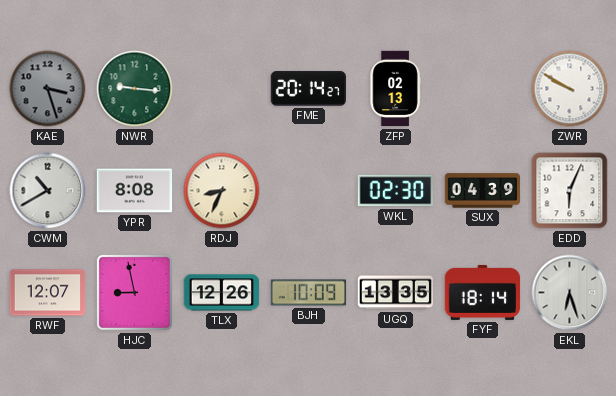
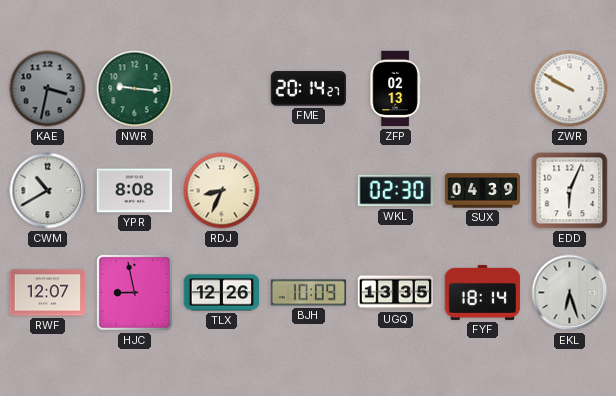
KAE: 3:27 -> 3:32
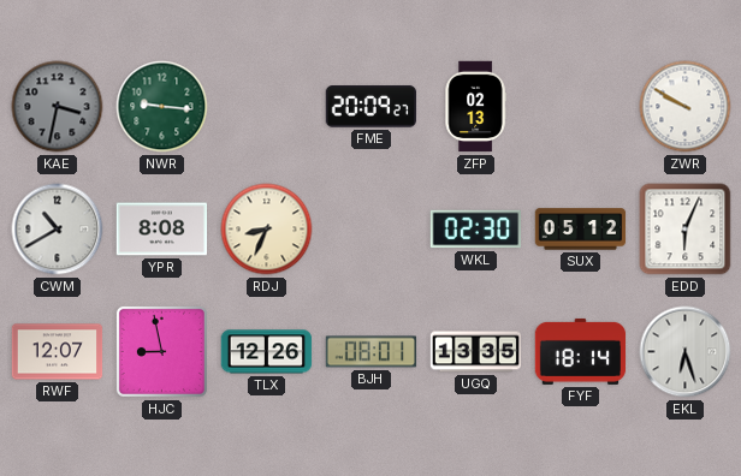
FME: 20:14 -> 20:09
SUX: 04:39 -> 05:12
BJH: 10:09 -> 08:01
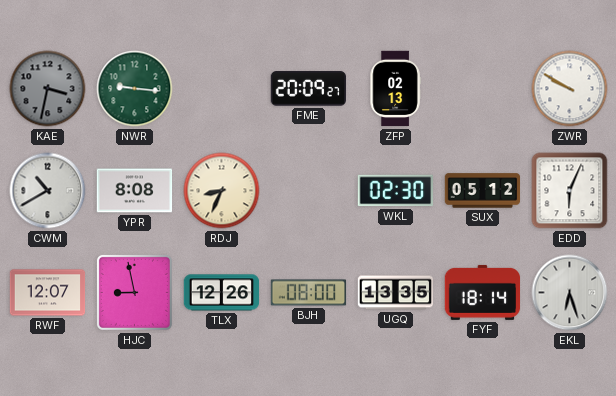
BJH: 08:01 -> 08:00
